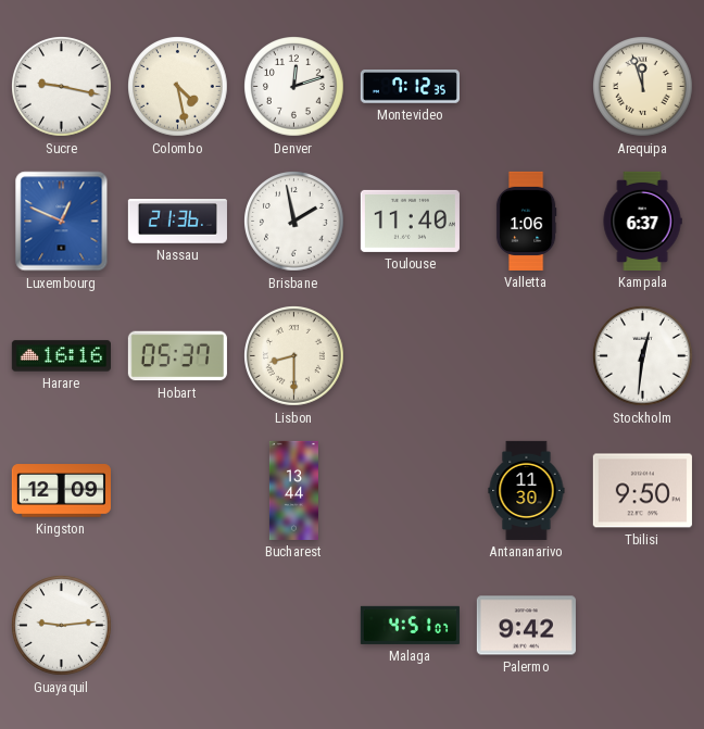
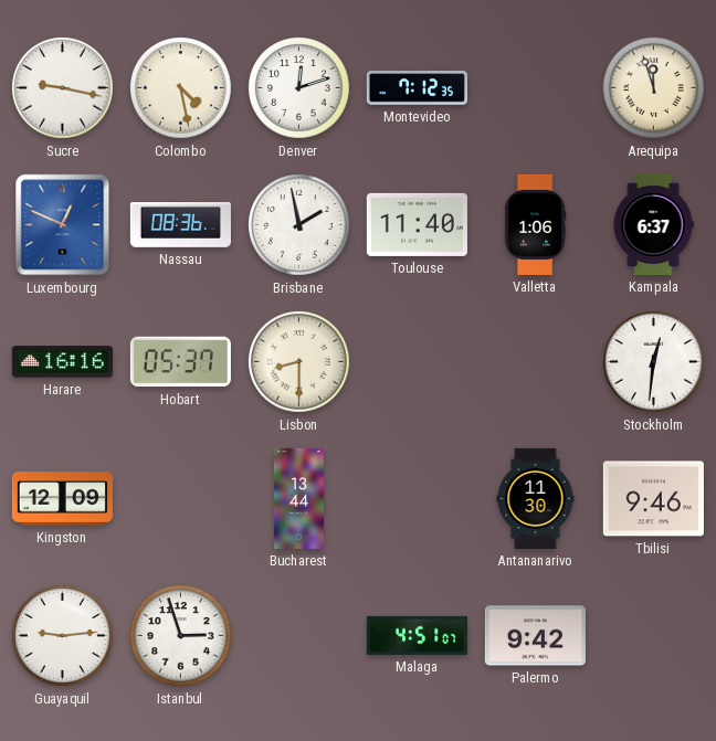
Nassau: 21:36 -> 08:36
Tbilisi: 9:50 -> 9:46
Istanbul: none -> 2:57
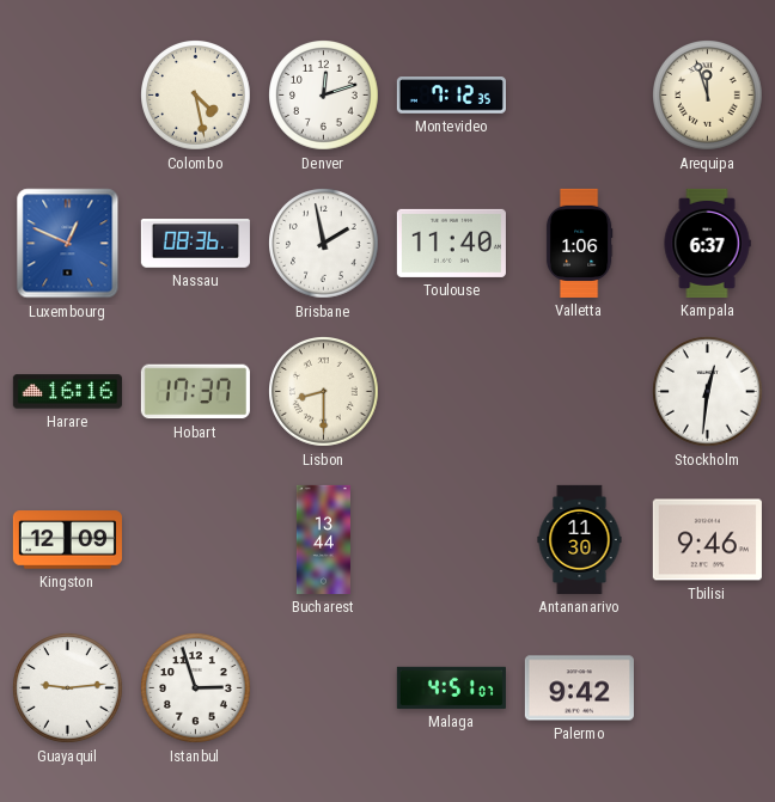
Sucre: 9:17 -> none
Hobart: 05:37 -> 17:37
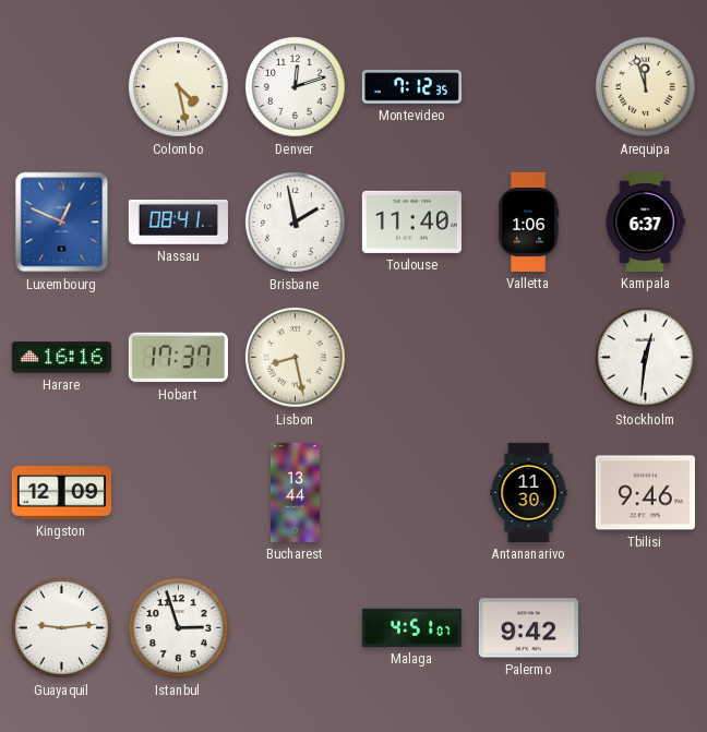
Nassau: 08:36 -> 08:41
Lisbon: 8:30 -> 8:28
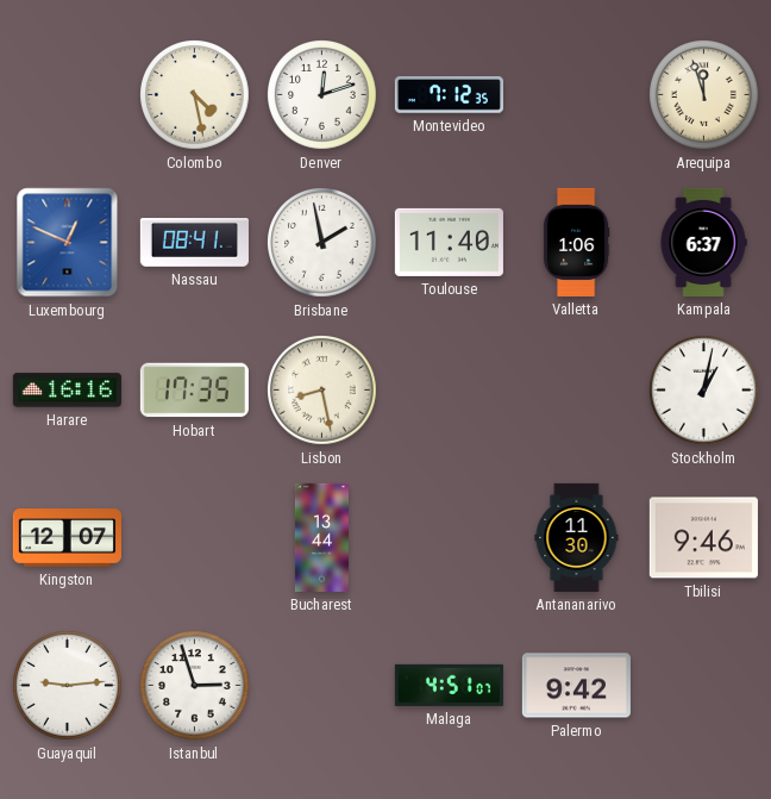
Hobart: 17:37 -> 17:35
Stockholm: 12:31 -> 1:02
Kingston: 12:09 -> 12:07
